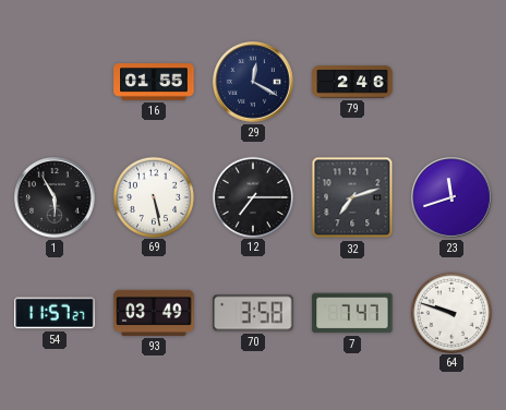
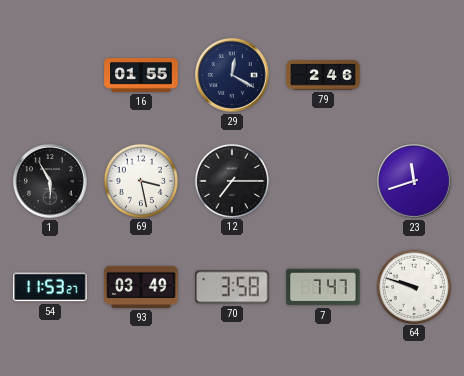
69: 5:28 -> 3:28
32: 7:12 -> none
54: 11:57 -> 11:53
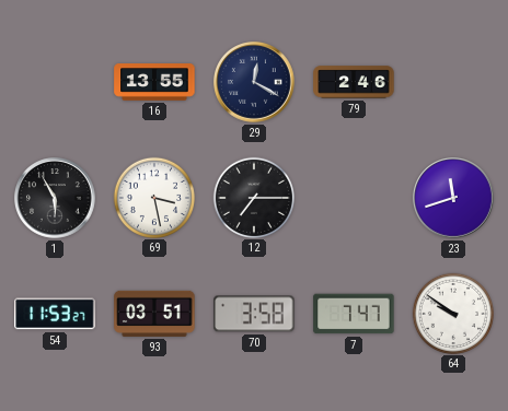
16: 01:55 -> 13:55
93: 03:49 -> 03:51
64: 9:48 -> 9:51
